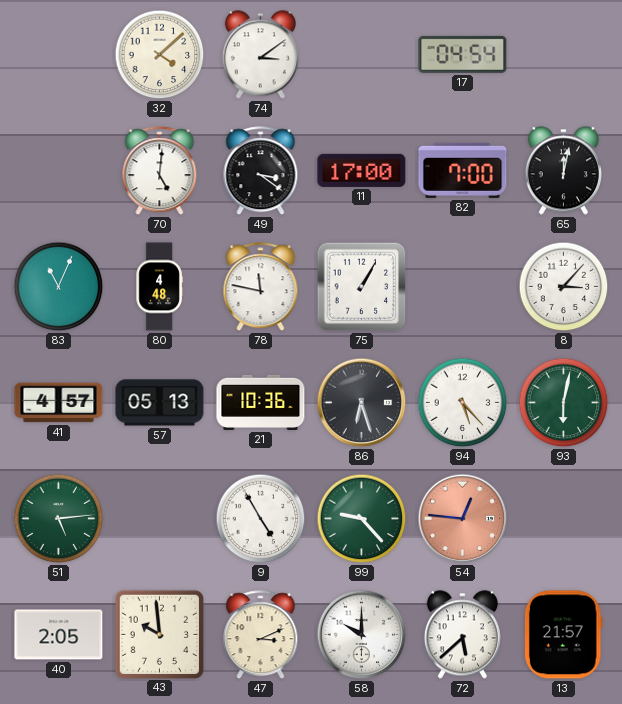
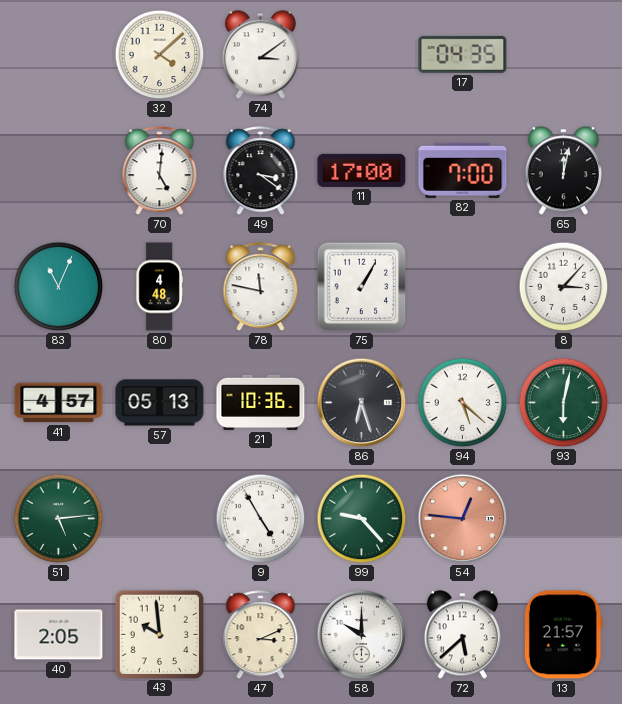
17: 04:54 -> 04:35
94: 5:23 -> 5:22
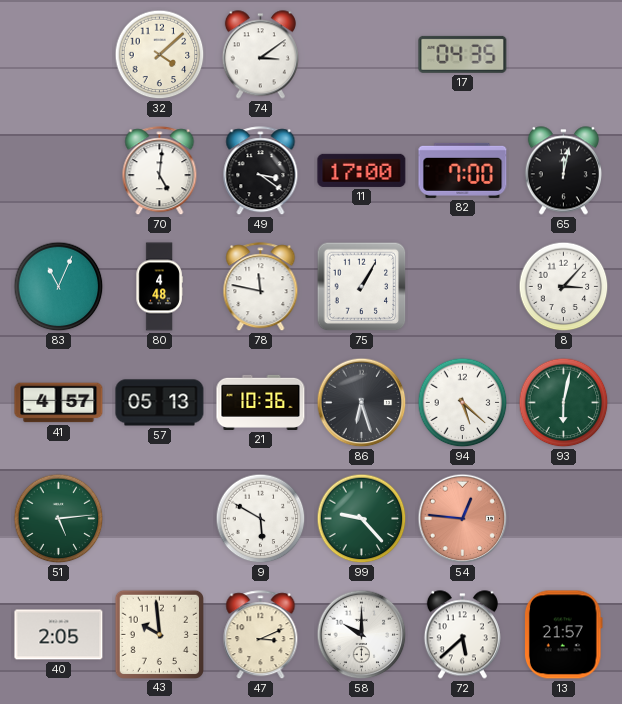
9: 4:55 -> 5:50
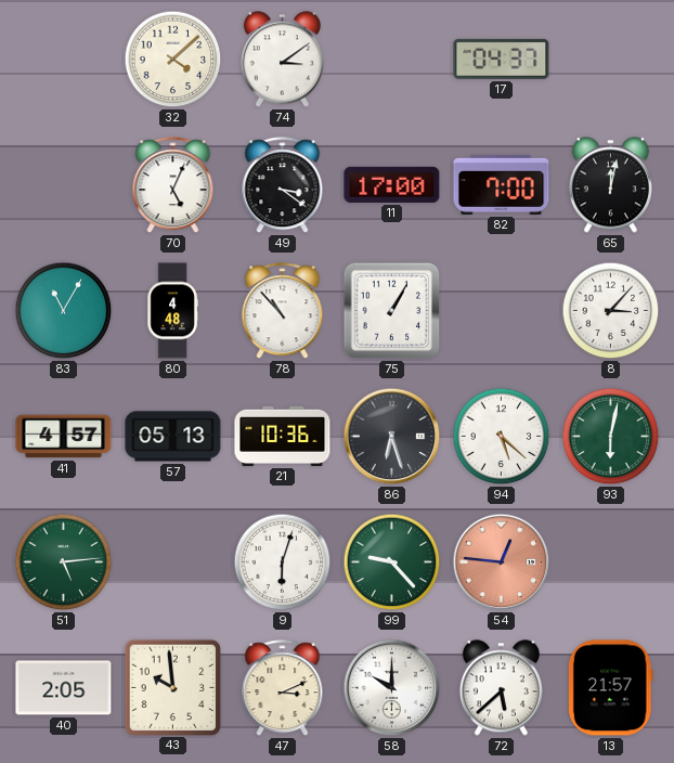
17: 04:35 -> 04:37
70: 5:01 -> 5:04
83: 11:04 -> 11:05
78: 11:47 -> 10:53
9: 5:50 -> 6:03
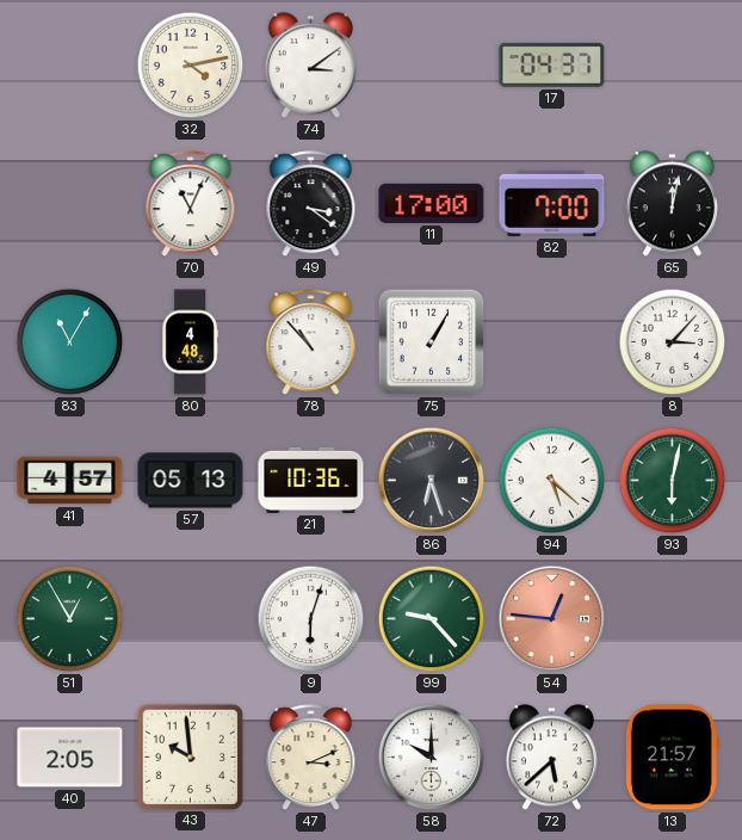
32: 4:08 -> 4:13
70: 5:04 -> 11:04
51: 5:14 -> 12:55
